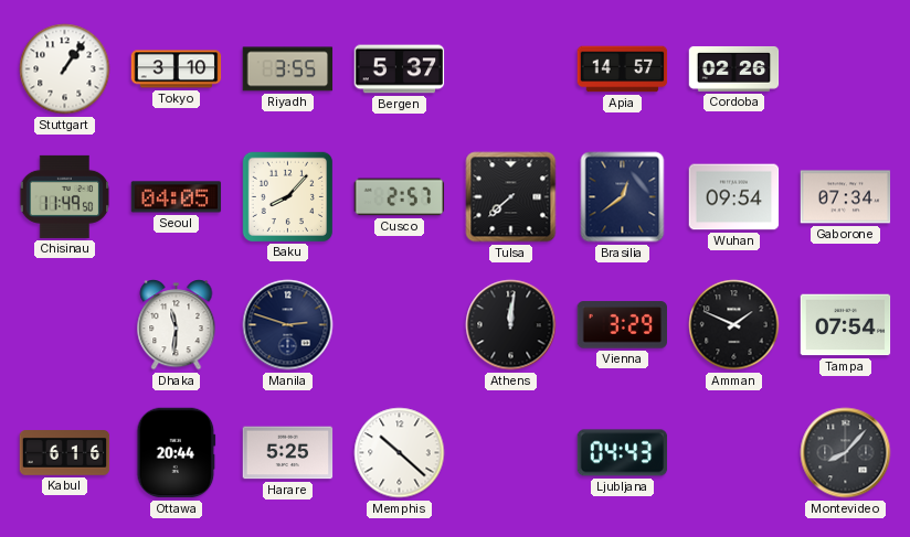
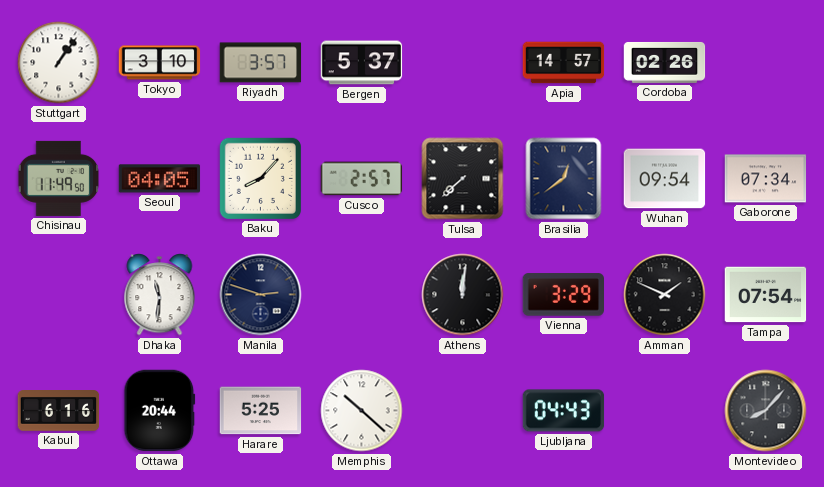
Riyadh: 3:55 -> 3:57
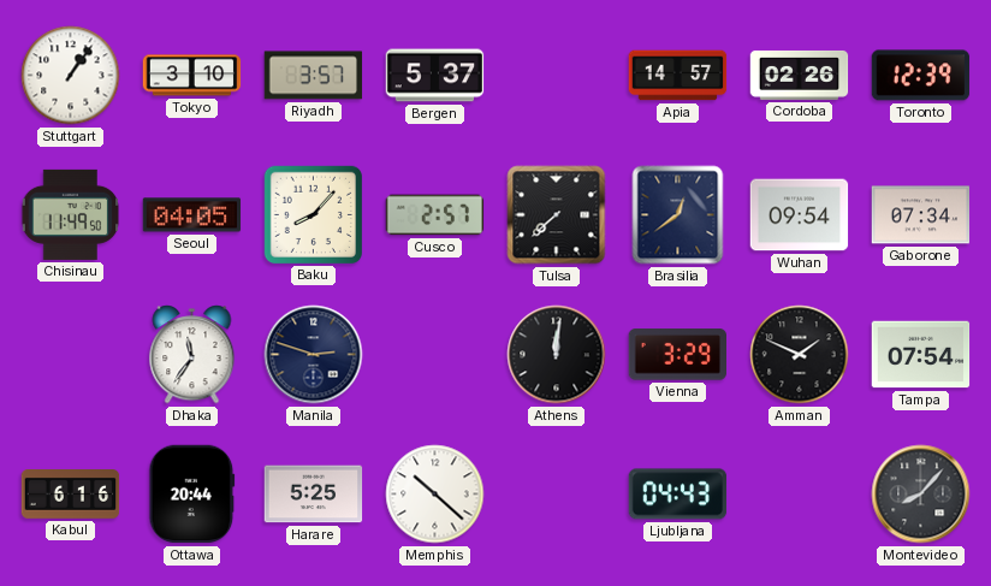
Toronto: none -> 12:39
Dhaka: 11:31 -> 11:36
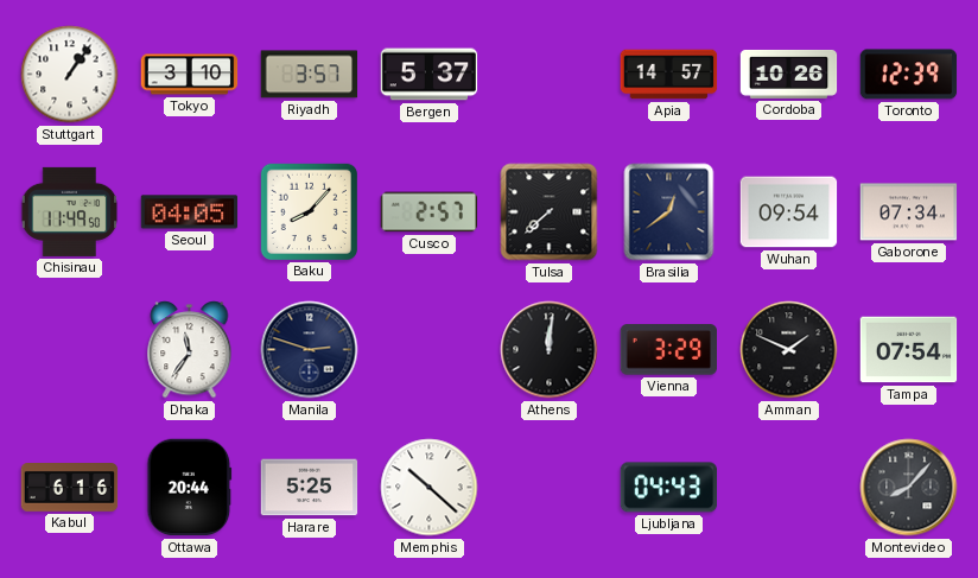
Cordoba: 02:26 -> 10:26
